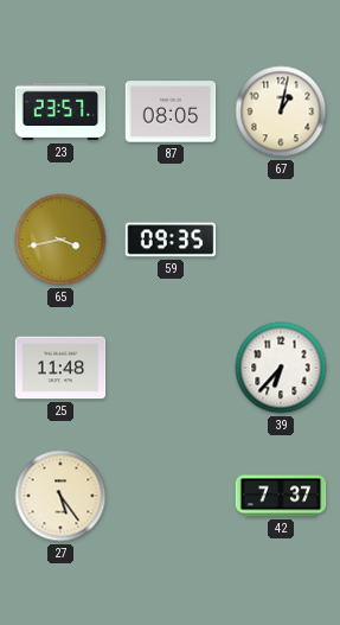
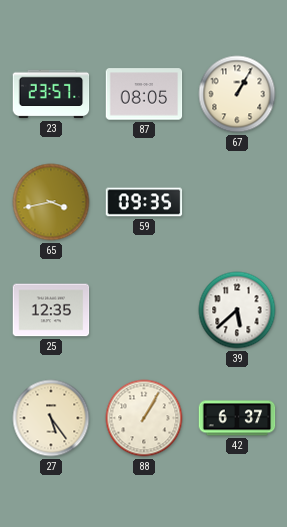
67: 1:02 -> 1:05
25: 11:48 -> 12:35
39: 6:37 -> 5:38
88: none -> 1:05
42: 7:37 -> 6:37
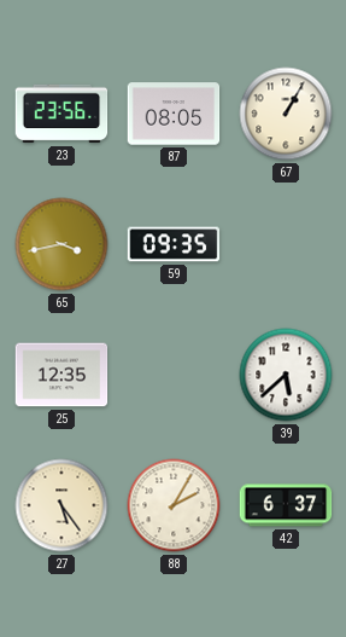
23: 23:57 -> 23:56
88: 1:05 -> 2:05
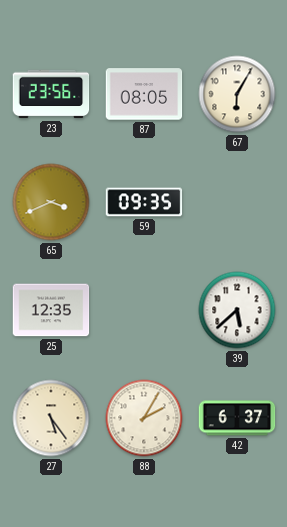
67: 1:05 -> 6:05
65: 3:43 -> 3:41
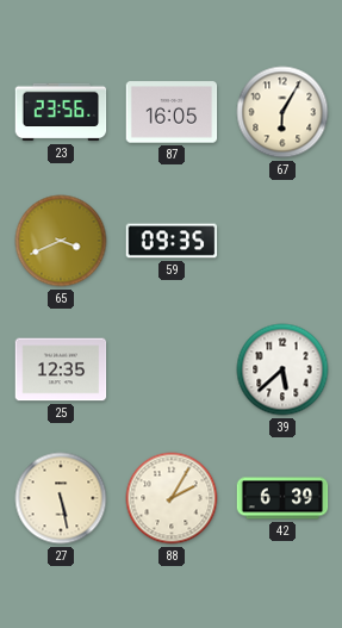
87: 08:05 -> 16:05
27: 5:24 -> 5:28
42: 6:37 -> 6:39
